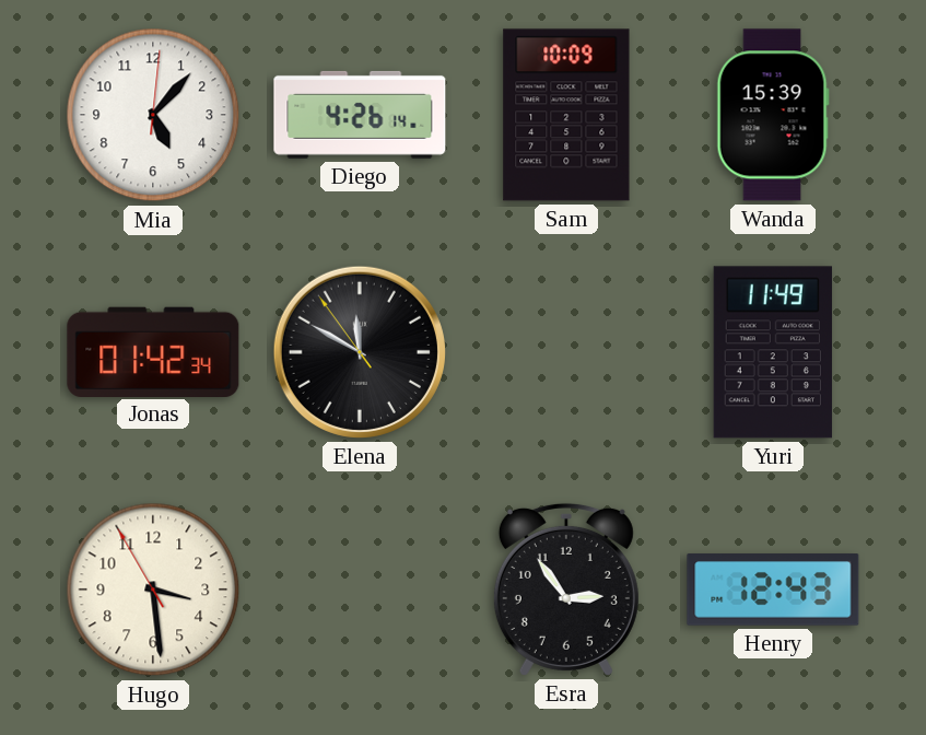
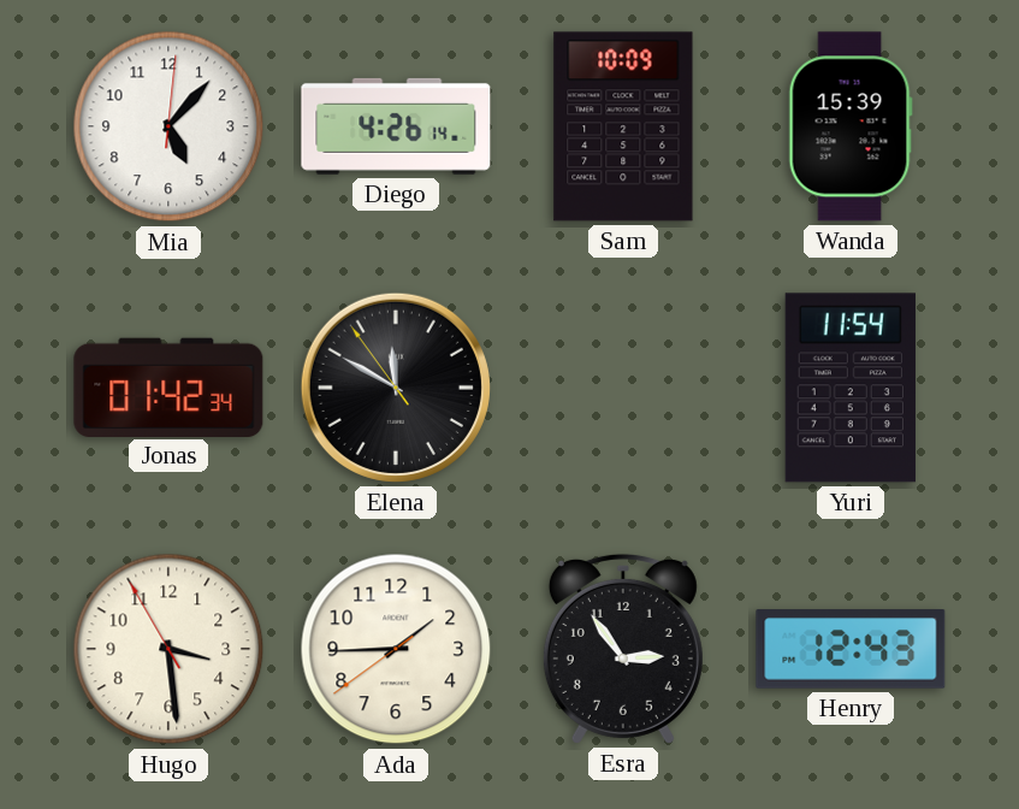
Yuri: 11:49 -> 11:54
Ada: none -> 1:44
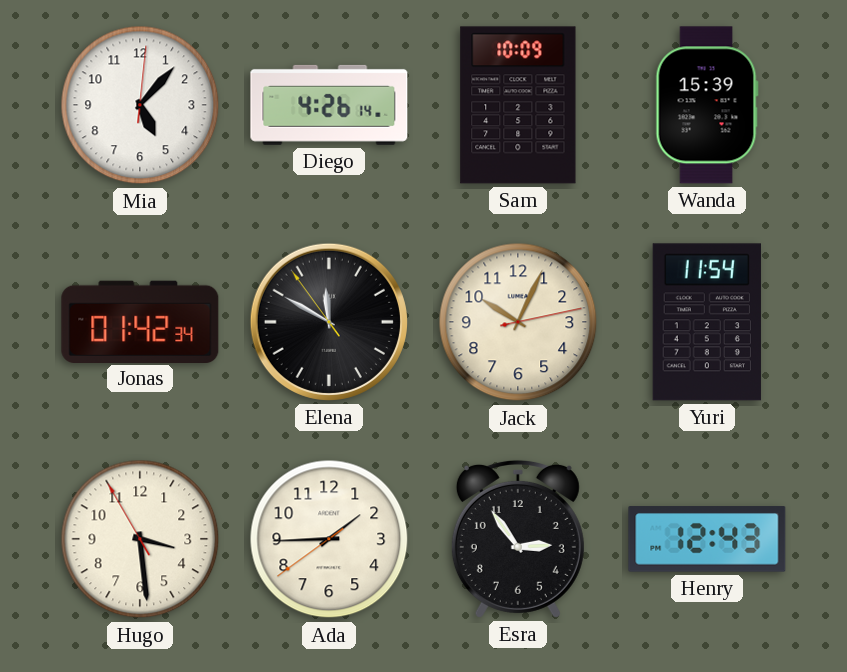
Jack: none -> 10:04
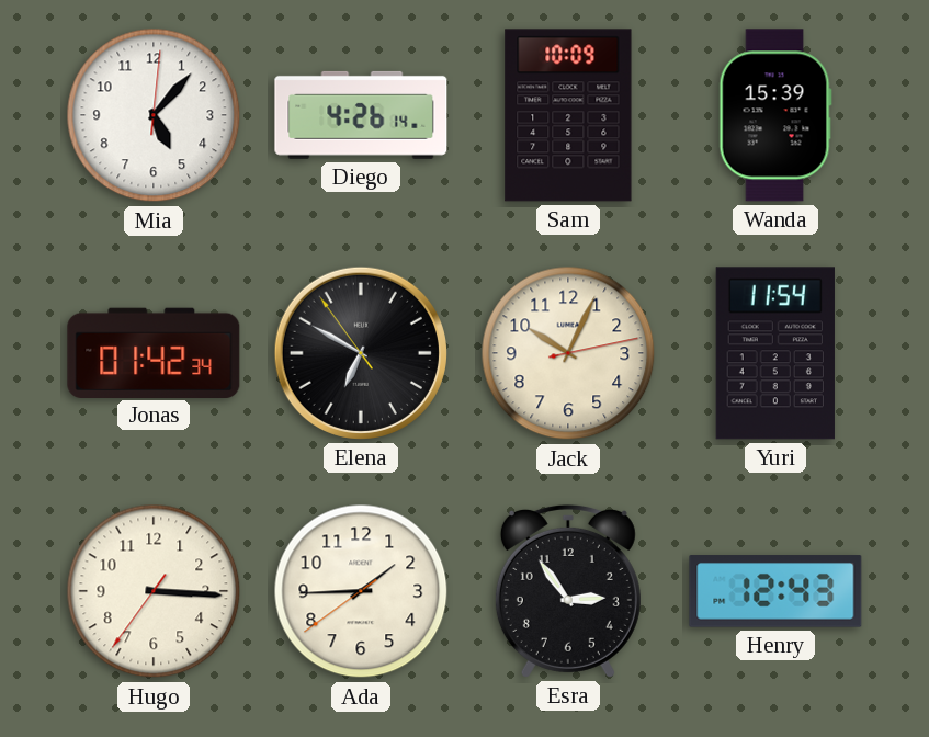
Elena: 11:49 -> 6:49
Hugo: 3:28 -> 3:15
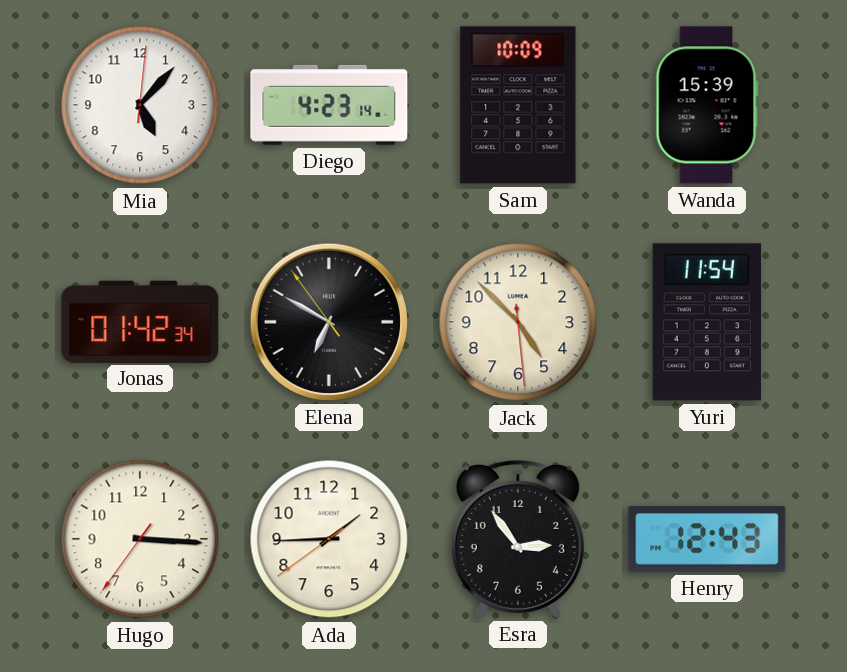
Diego: 4:26 -> 4:23
Jack: 10:04 -> 4:52
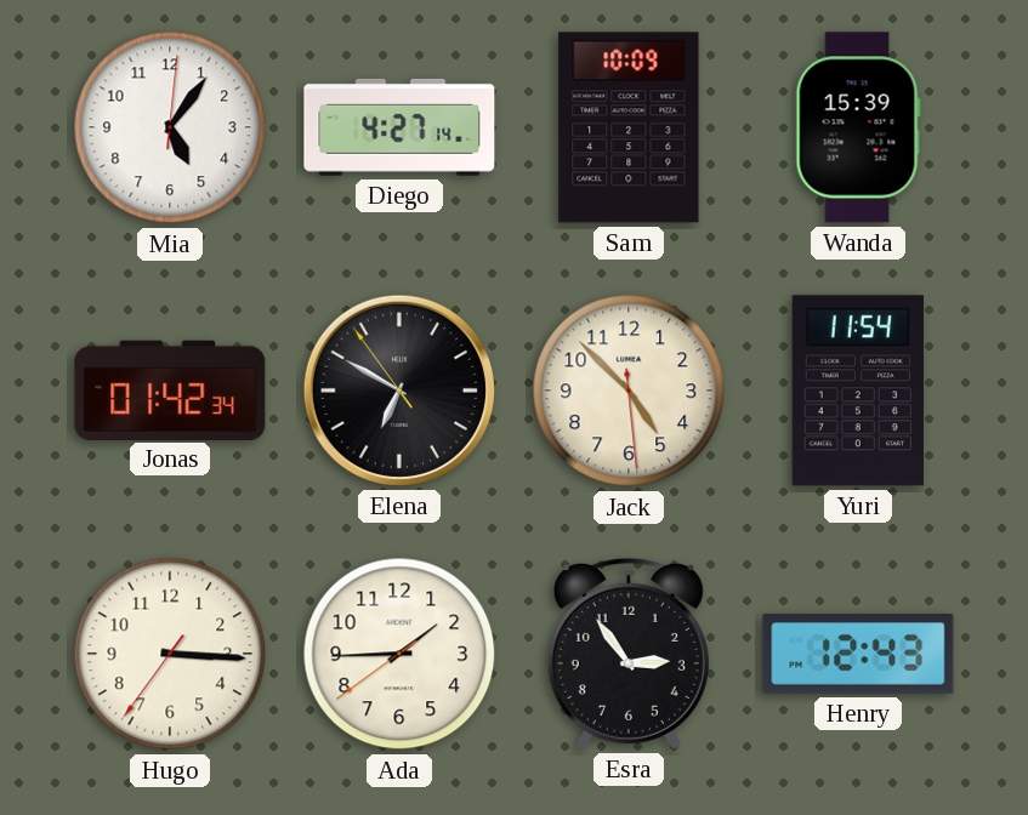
Mia: 5:07 -> 5:06
Diego: 4:23 -> 4:27
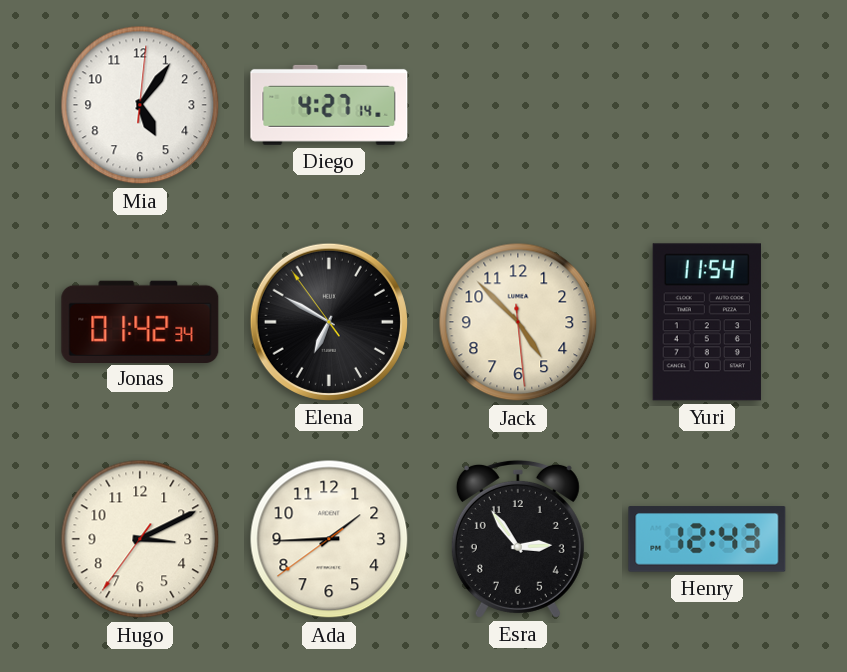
Sam: 10:09 -> none
Wanda: 15:39 -> none
Hugo: 3:15 -> 3:10
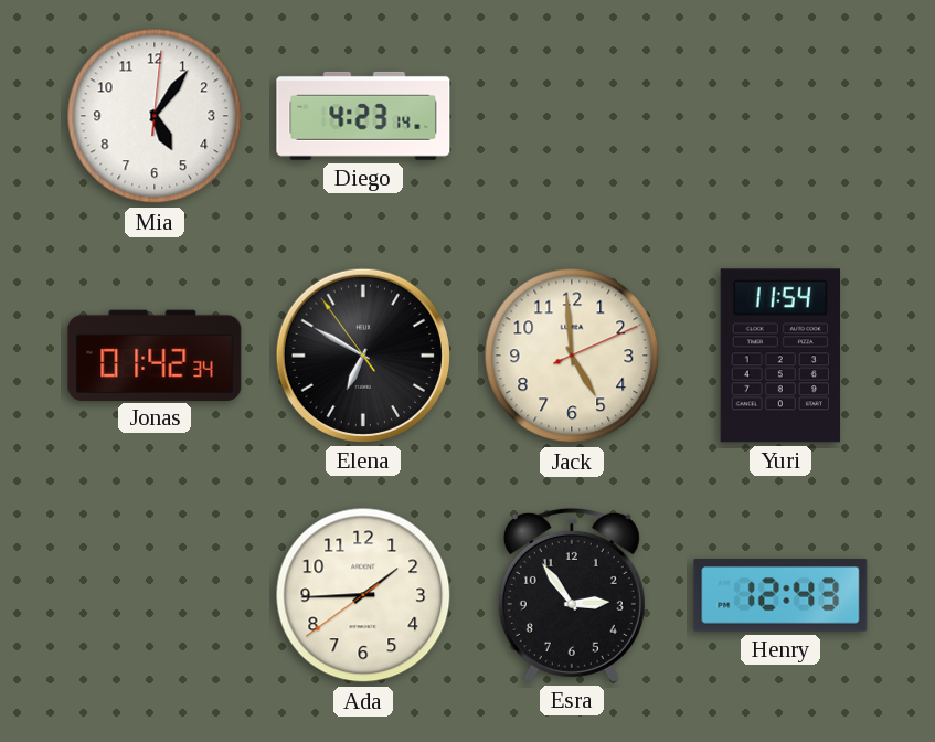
Diego: 4:27 -> 4:23
Jack: 4:52 -> 4:59
Hugo: 3:10 -> none
